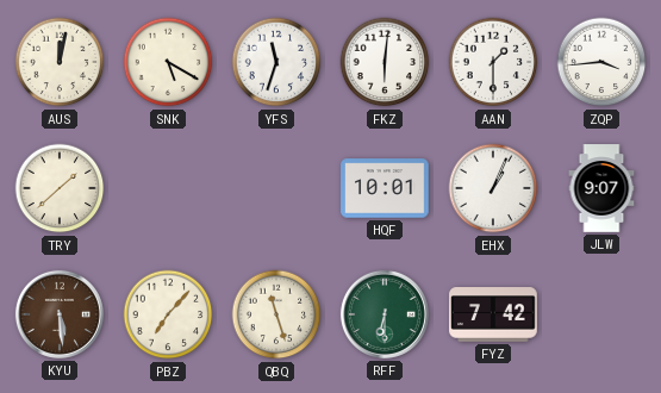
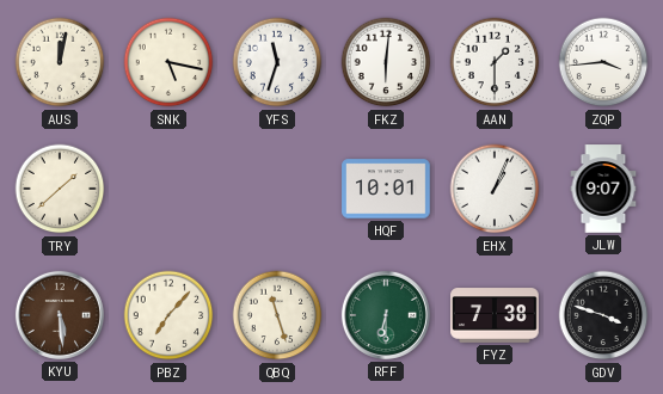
SNK: 5:20 -> 5:17
FYZ: 7:42 -> 7:38
GDV: none -> 3:48
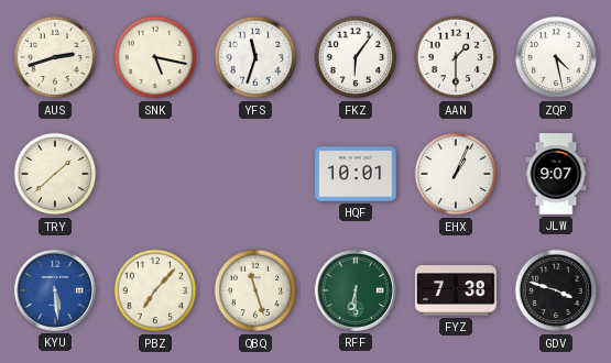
AUS: 12:02 -> 2:42
FKZ: 6:01 -> 6:06
ZQP: 3:44 -> 4:28
KYU dial: brown -> blue
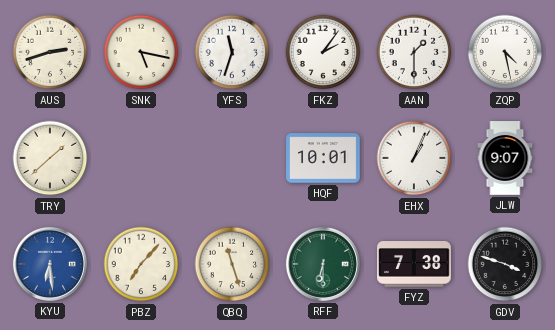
FKZ: 6:06 -> 2:06
KYU: 5:29 -> 6:29
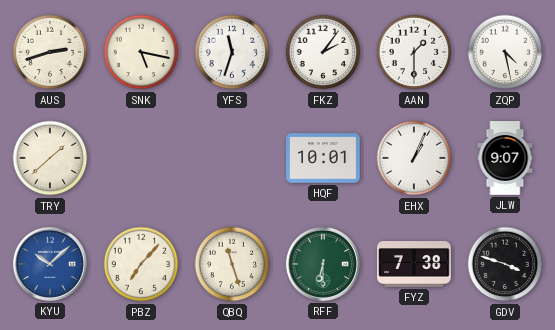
KYU: 6:29 -> 10:08
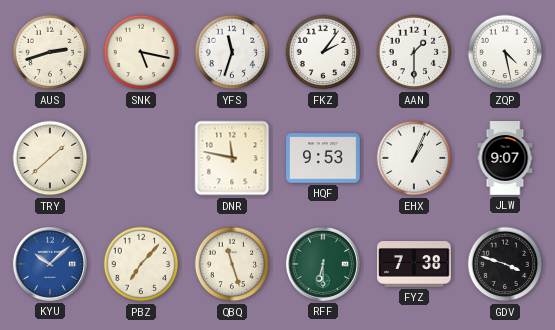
DNR: none -> 11:47
HQF: 10:01 -> 9:53
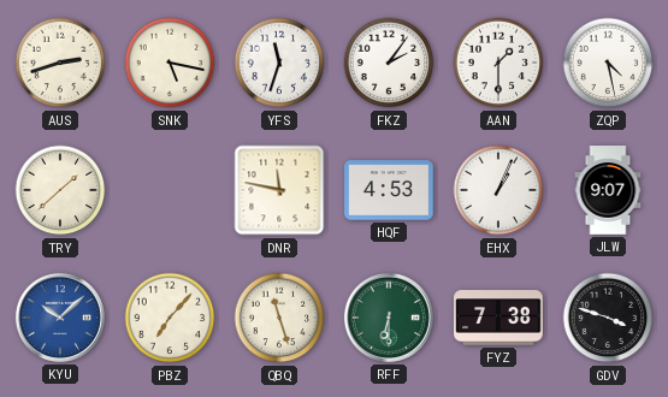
HQF: 9:53 -> 4:53
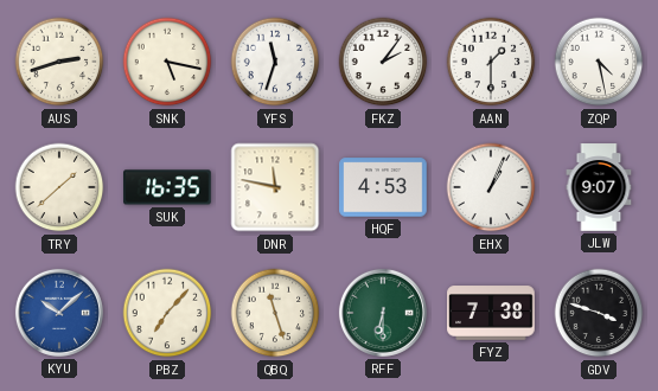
SUK: none -> 16:35
